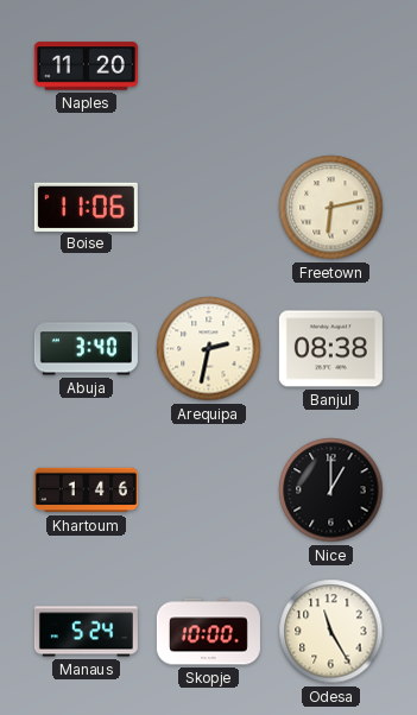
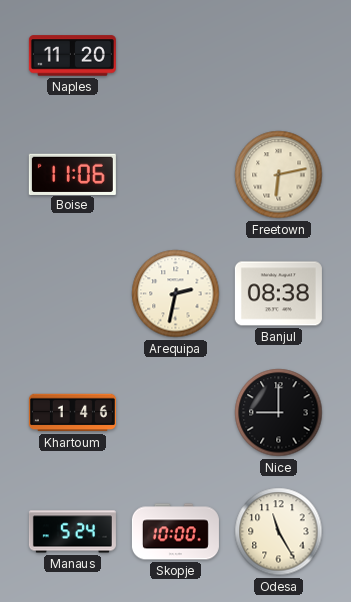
Abuja: 3:40 -> none
Nice: 1:00 -> 9:00
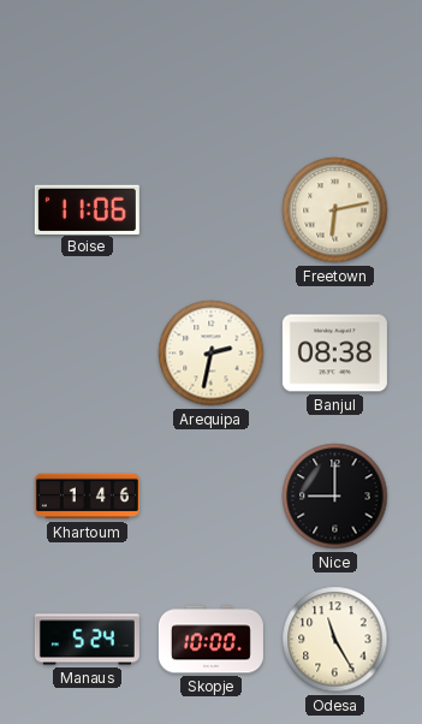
Naples: 11:20 -> none
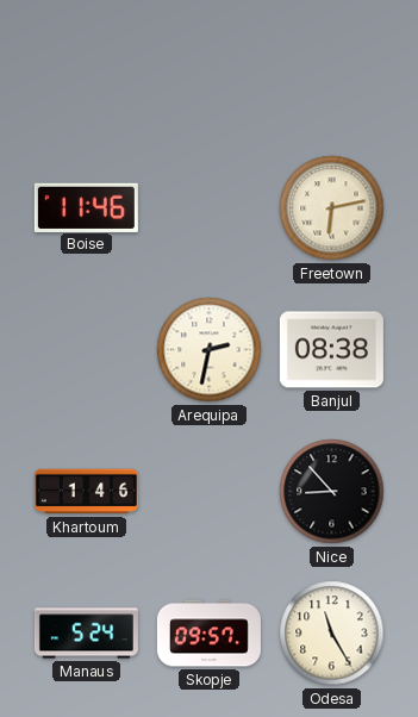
Boise: 11:06 -> 11:46
Nice: 9:00 -> 8:53
Skopje: 10:00 -> 09:57
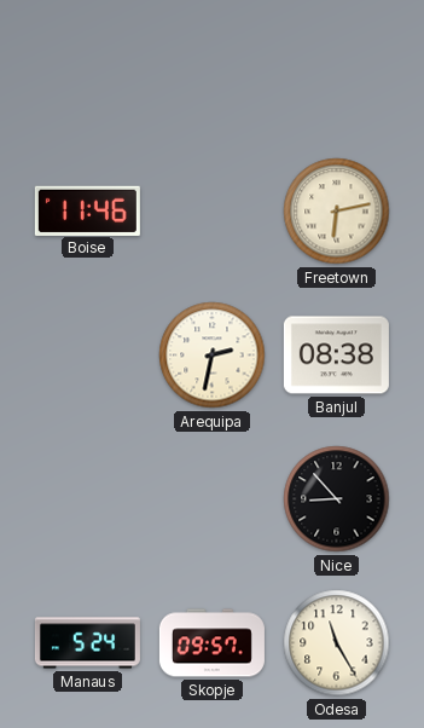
Khartoum: 1:46 -> none
